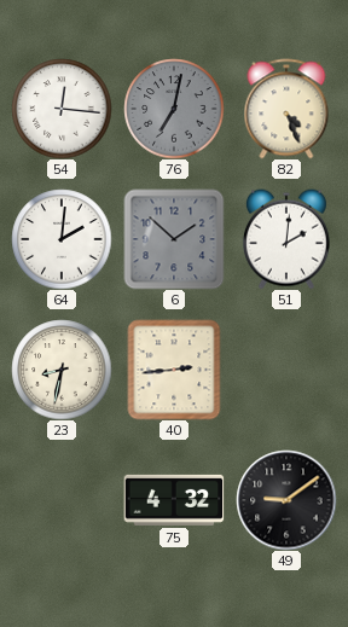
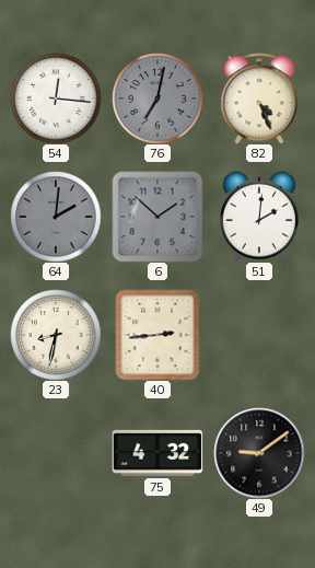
64 dial: white -> grey
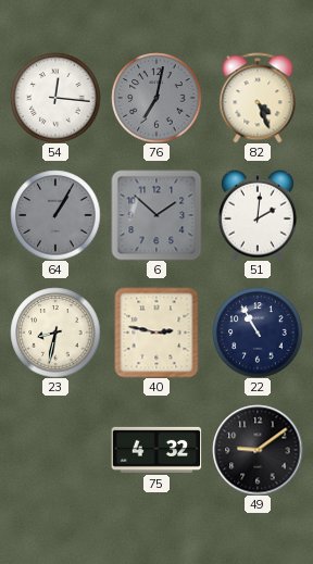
64: 2:01 -> 1:05
40: 2:44 -> 2:47
22: none -> 10:55
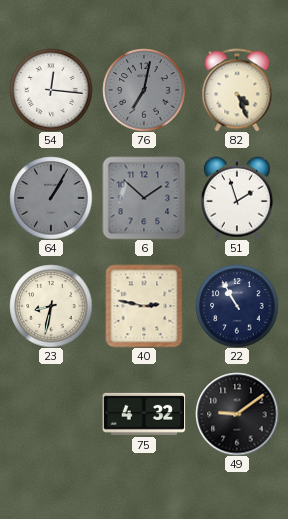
51: 2:01 -> 1:57
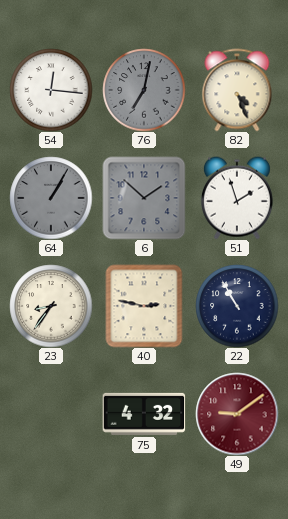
23: 8:32 -> 8:36
49 dial: black -> burgundy
